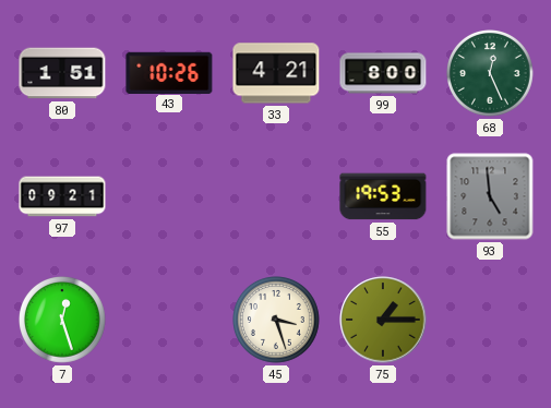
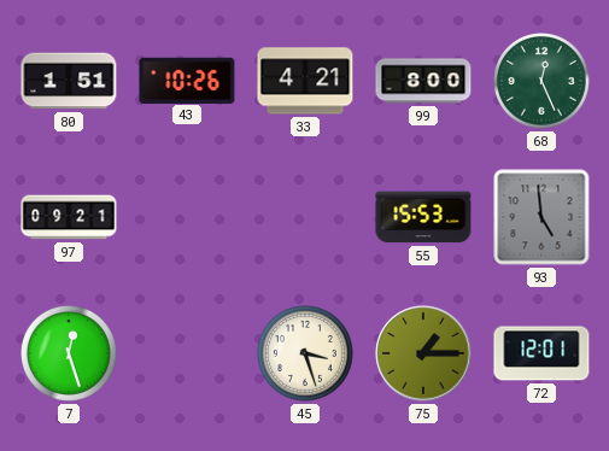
55: 19:53 -> 15:53
72: none -> 12:01
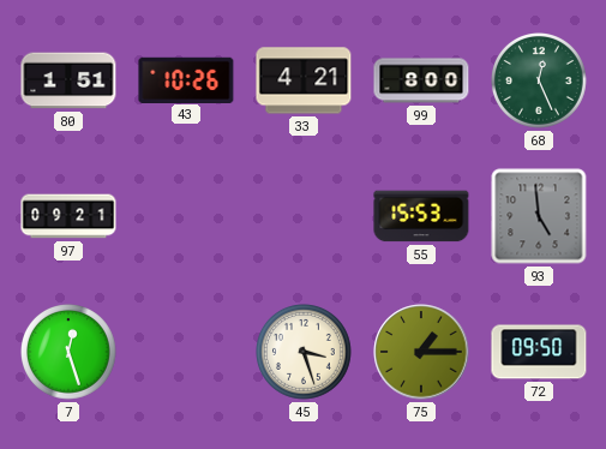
72: 12:01 -> 09:50
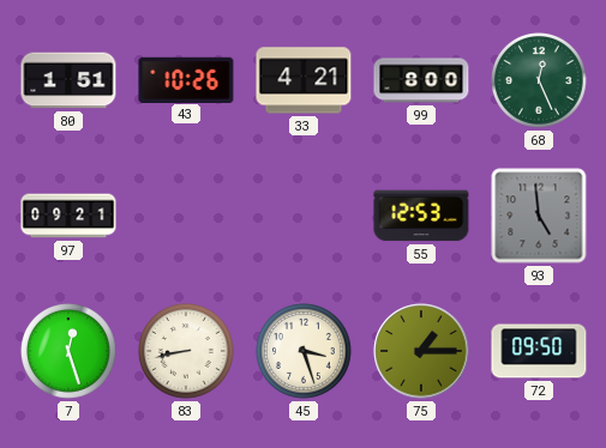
55: 15:53 -> 12:53
83: none -> 8:43
